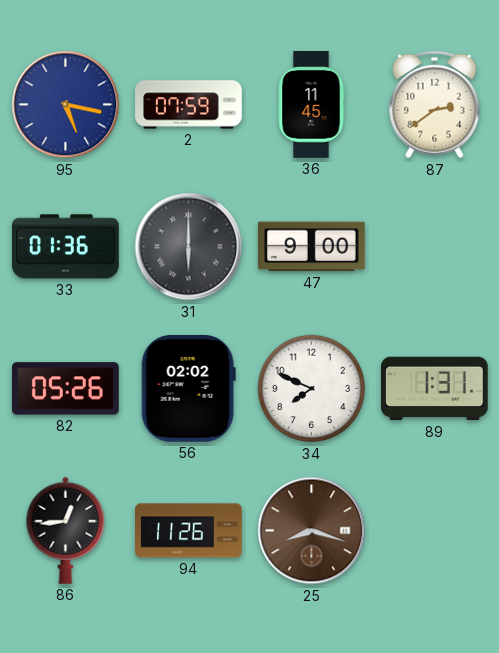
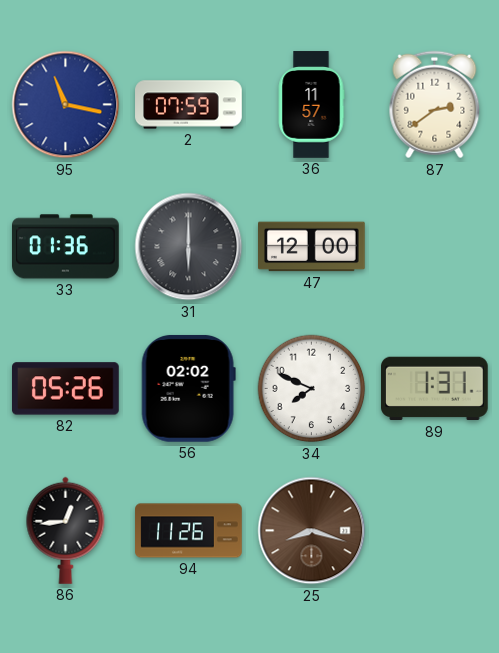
95: 5:17 -> 11:17
36: 11:45 -> 11:57
47: 9:00 -> 12:00
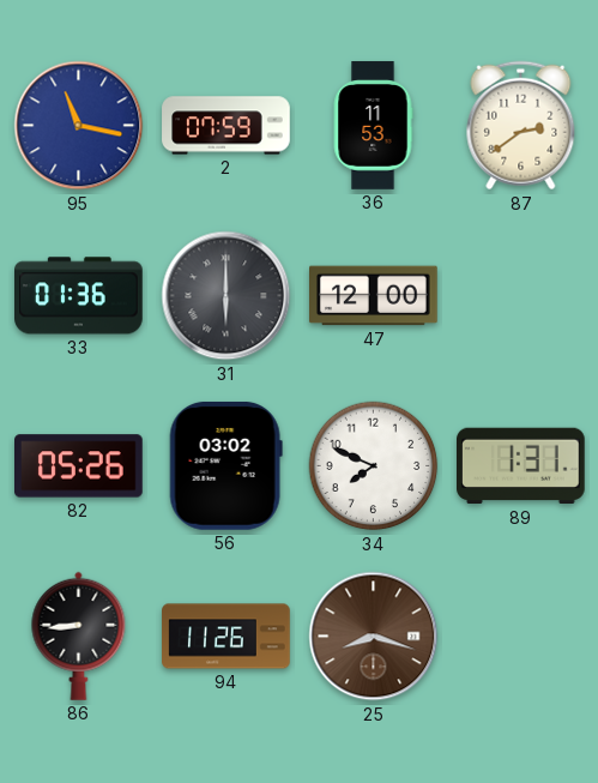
36: 11:57 -> 11:53
56: 02:02 -> 03:02
86: 12:44 -> 8:44
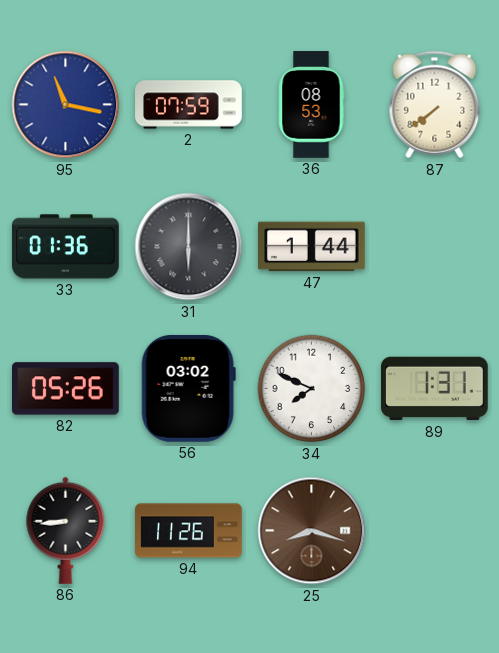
36: 11:53 -> 08:53
87: 2:39 -> 7:39
47: 12:00 -> 1:44
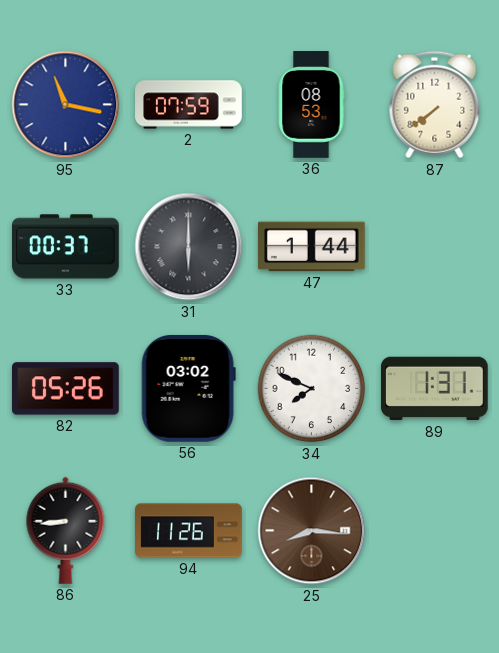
33: 01:36 -> 00:37
25: 8:18 -> 8:16
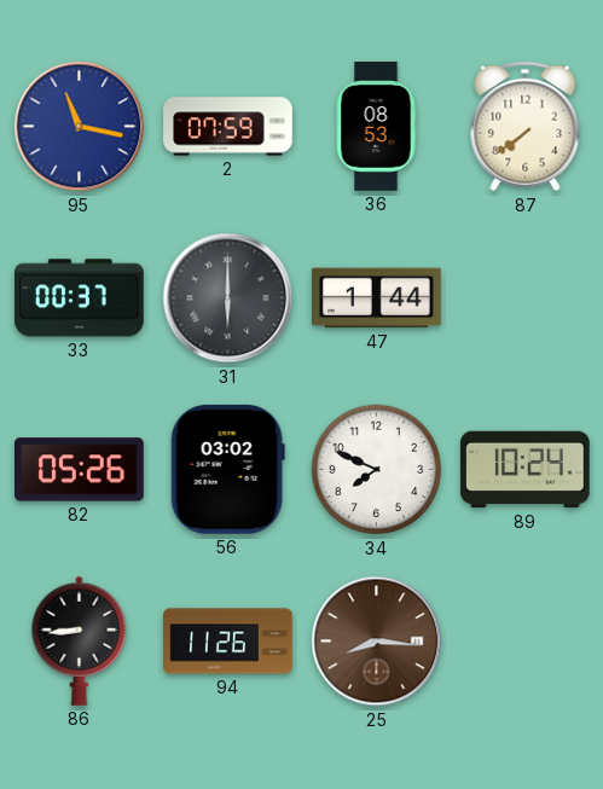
89: 1:31 -> 10:24
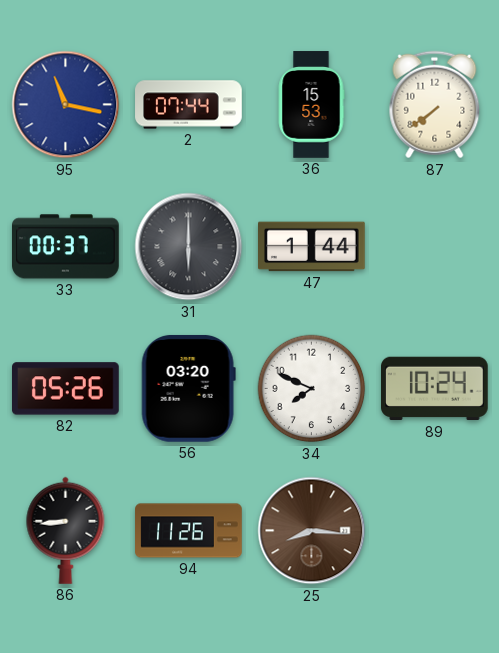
2: 07:59 -> 07:44
36: 08:53 -> 15:53
56: 03:02 -> 03:20
